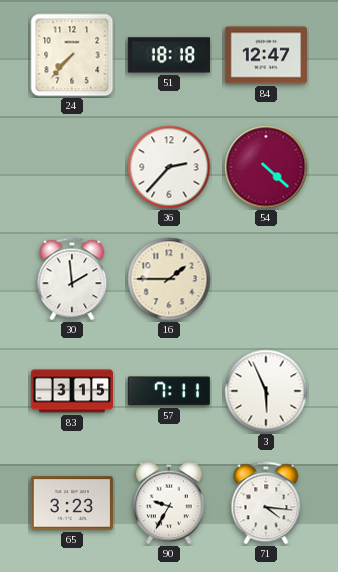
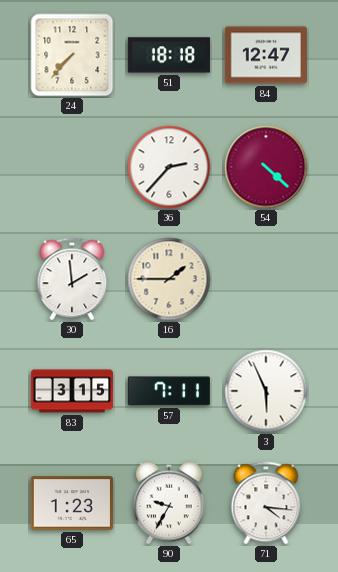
65: 3:23 -> 1:23
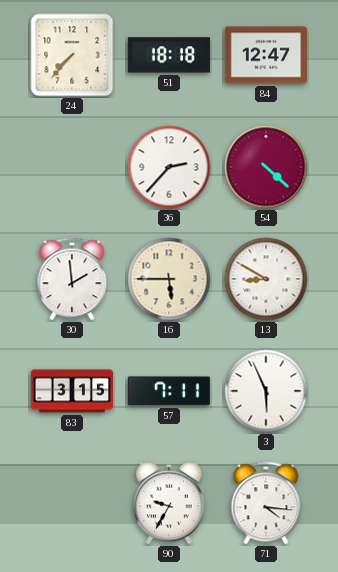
16: 1:45 -> 5:45
13: none -> 8:50
65: 1:23 -> none
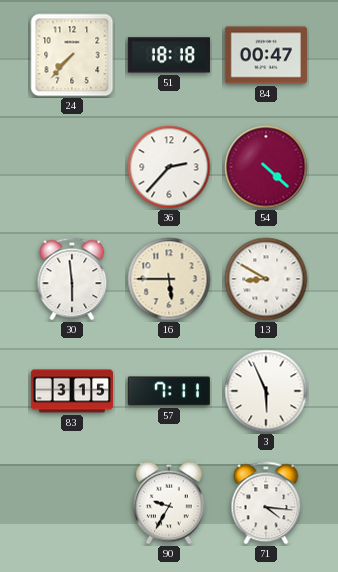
84: 12:47 -> 00:47
30: 1:59 -> 5:59
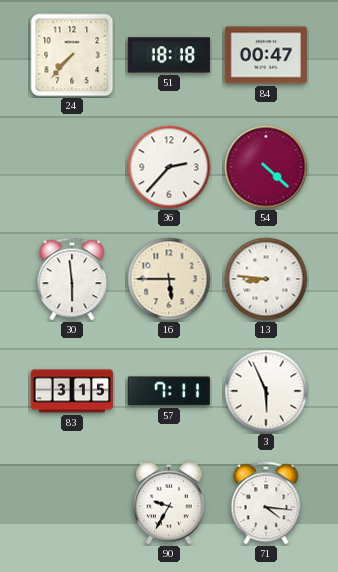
13: 8:50 -> 8:46
